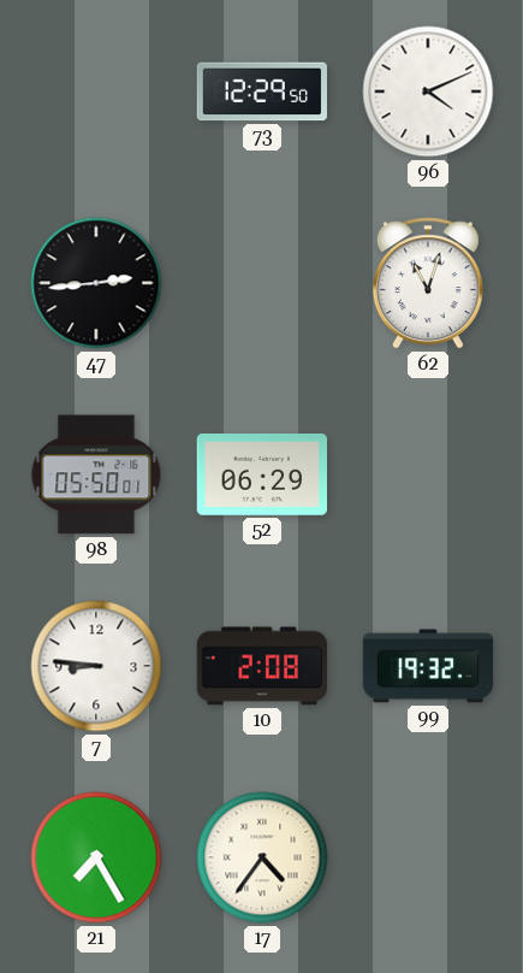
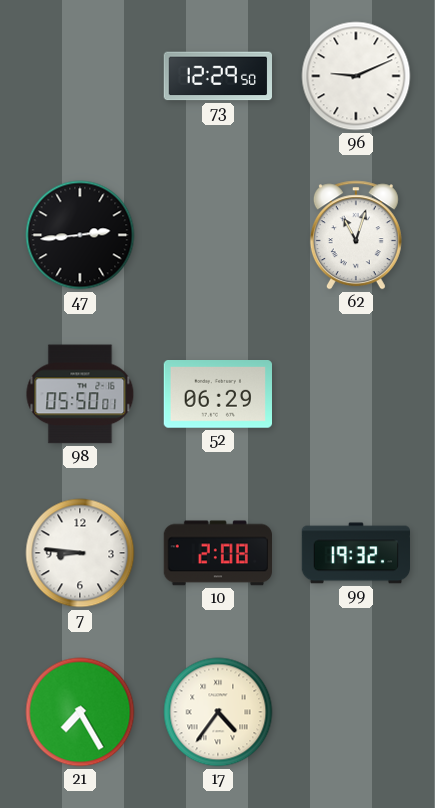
96: 4:11 -> 9:11
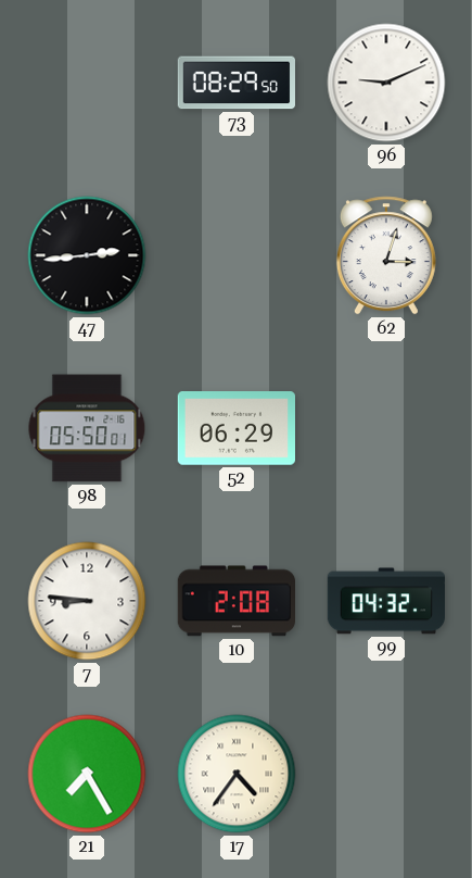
73: 12:29 -> 08:29
62: 11:03 -> 3:03
99: 19:32 -> 04:32
